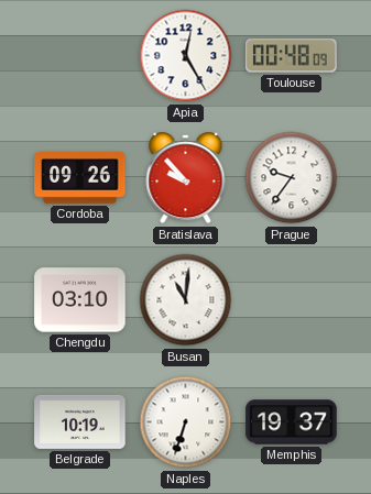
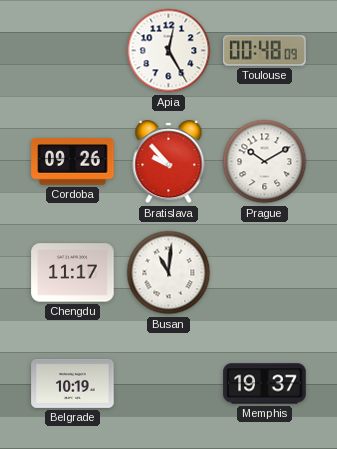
Prague: 9:36 -> 10:10
Chengdu: 03:10 -> 11:17
Naples: 6:33 -> none
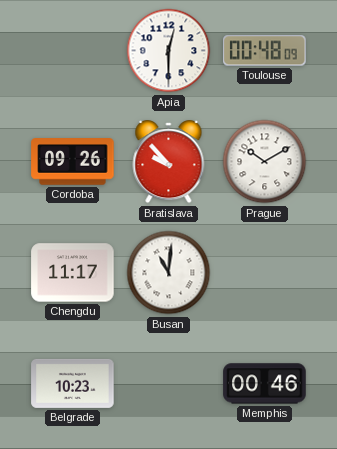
Apia: 12:25 -> 12:30
Belgrade: 10:19 -> 10:23
Memphis: 19:37 -> 00:46
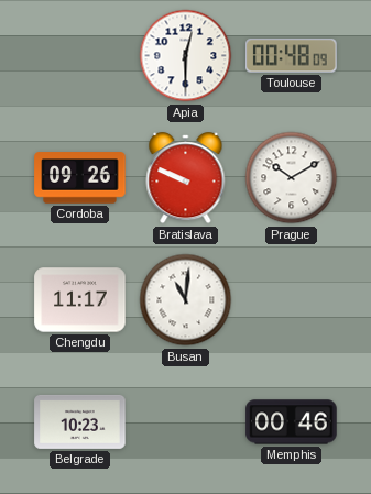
Bratislava: 9:53 -> 9:49
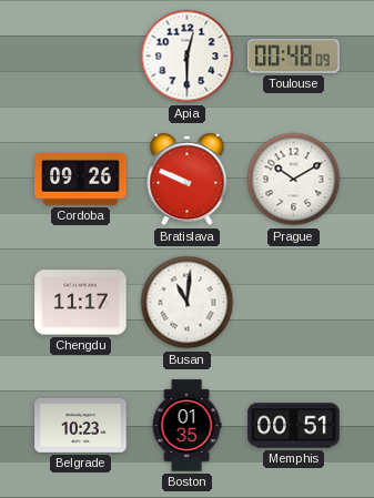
Boston: none -> 01:35
Memphis: 00:46 -> 00:51
